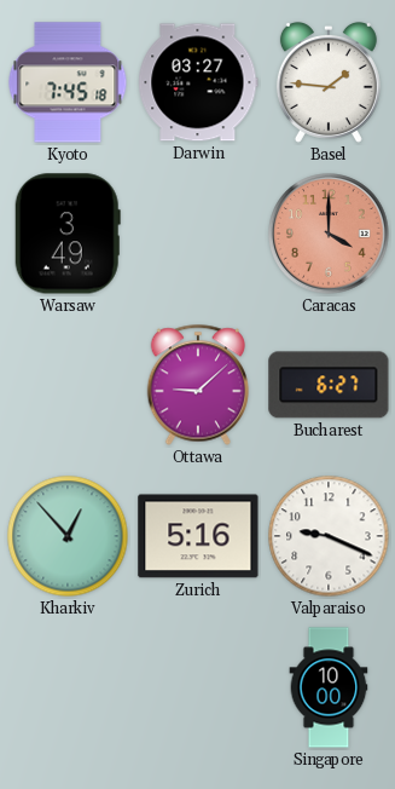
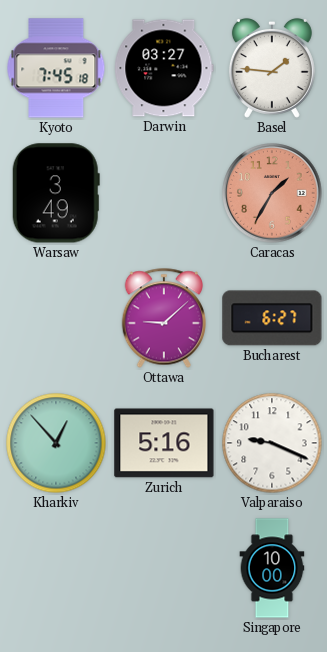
Caracas: 4:00 -> 1:35
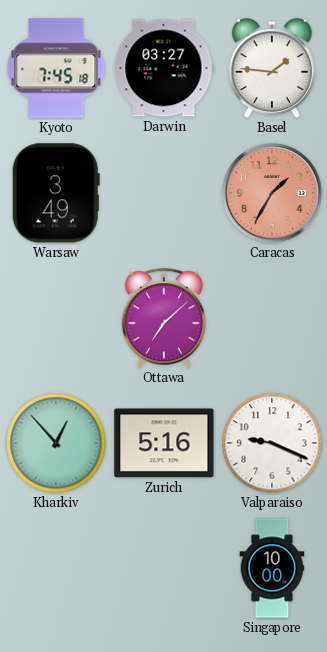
Ottawa: 9:08 -> 7:08
Bucharest: 6:27 -> none
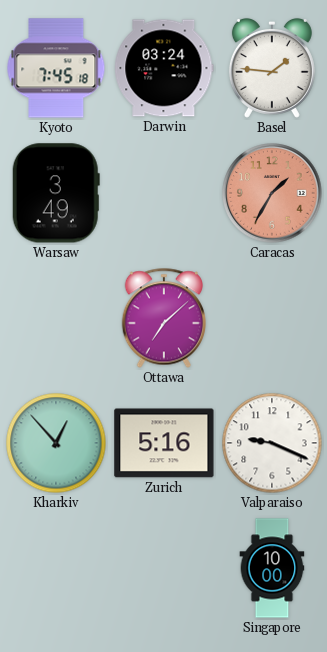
Darwin: 03:27 -> 03:24
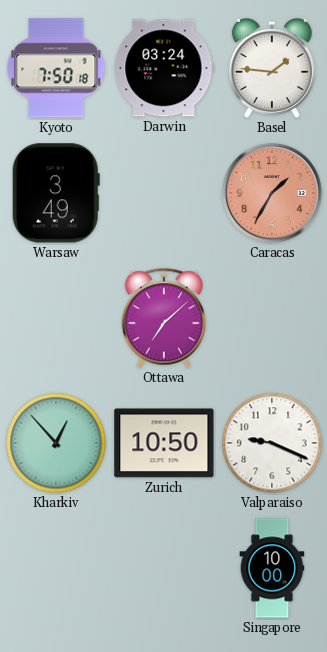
Kyoto: 7:45 -> 7:50
Zurich: 5:16 -> 10:50
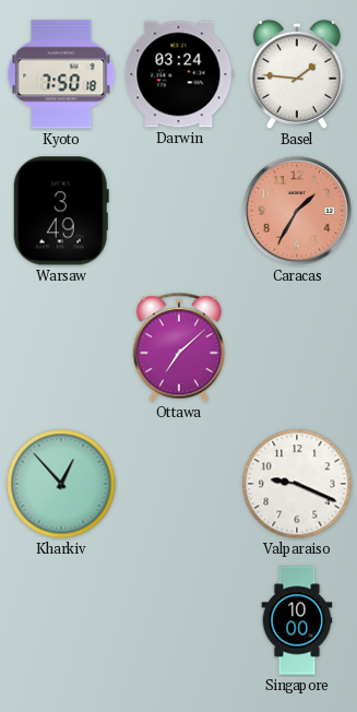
Zurich: 10:50 -> none
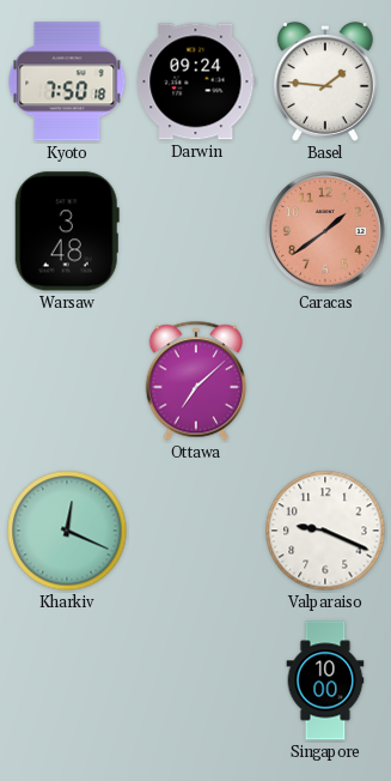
Darwin: 03:24 -> 09:24
Warsaw: 3:49 -> 3:48
Caracas: 1:35 -> 1:39
Kharkiv: 12:53 -> 12:19
